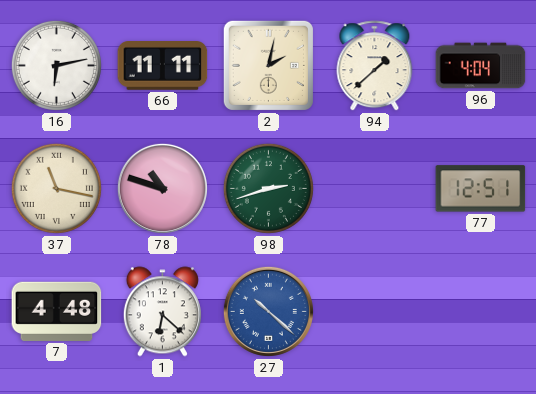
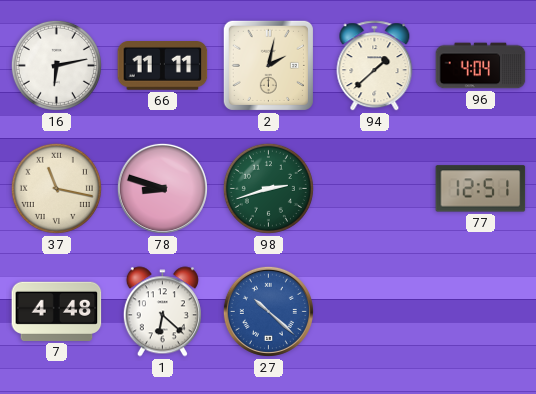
78: 10:48 -> 8:48
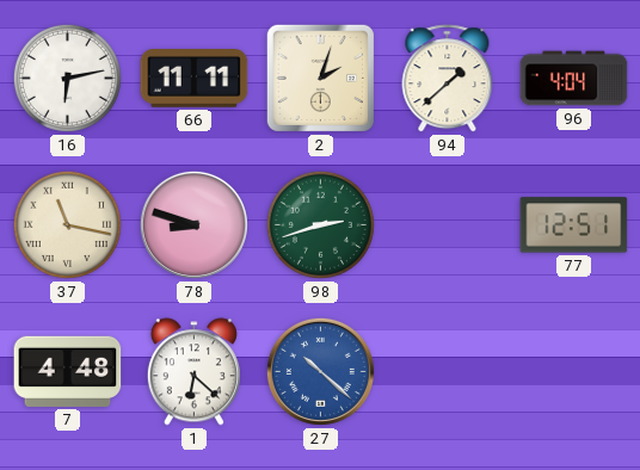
2: 2:02 -> 2:03
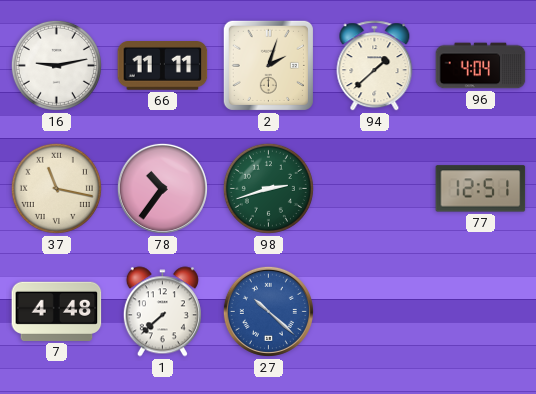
16: 6:13 -> 9:13
78: 8:48 -> 10:36
1: 6:22 -> 7:38
